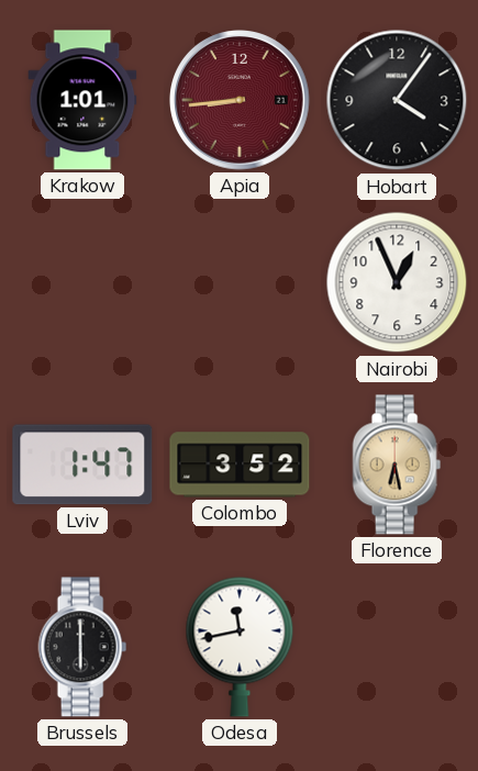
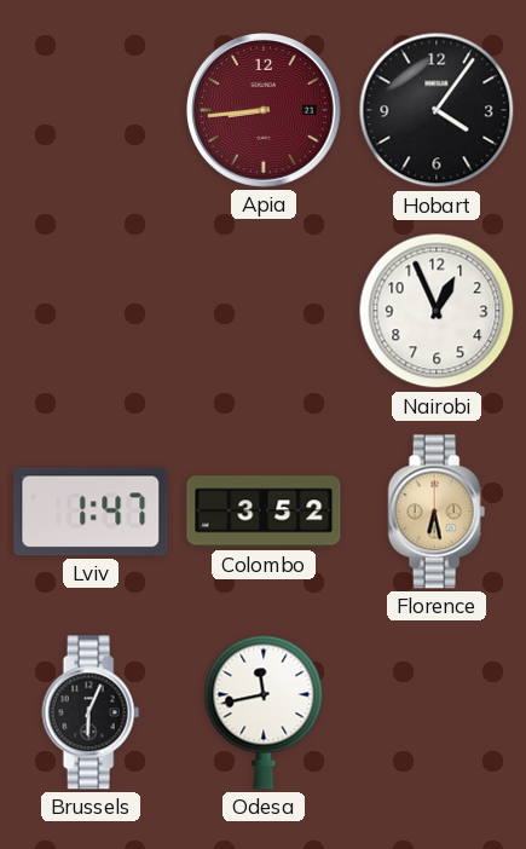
Krakow: 1:01 -> none
Brussels: 6:00 -> 6:04
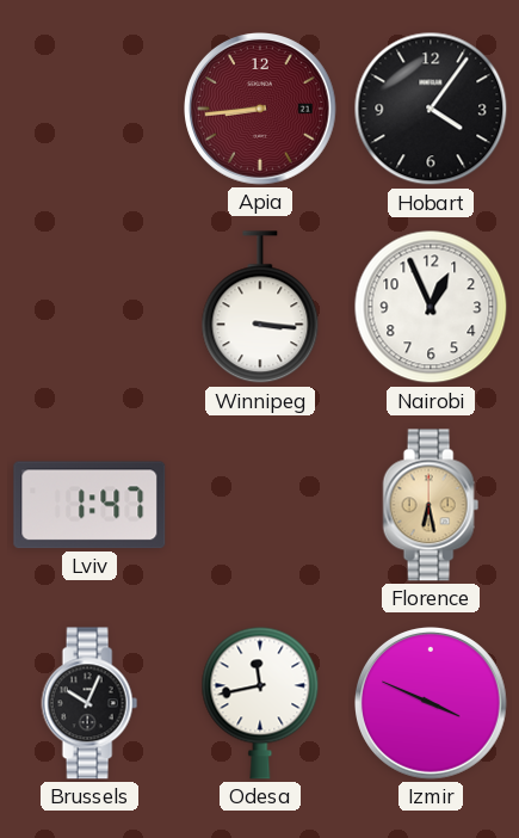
Winnipeg: none -> 3:16
Colombo: 3:52 -> none
Brussels: 6:04 -> 10:04
Izmir: none -> 3:49
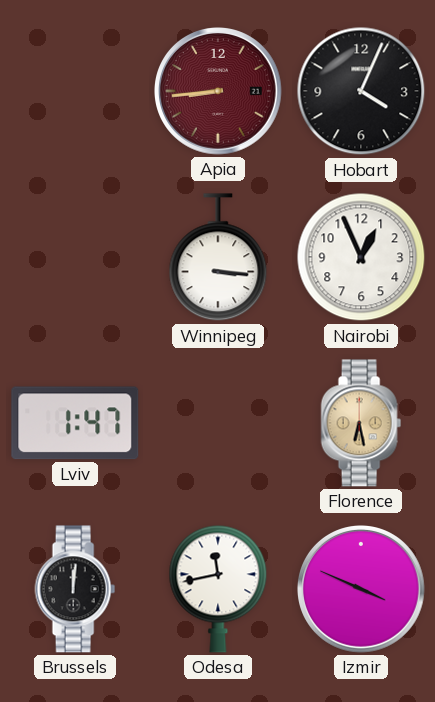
Hobart: 4:06 -> 4:04
Brussels: 10:04 -> 12:01
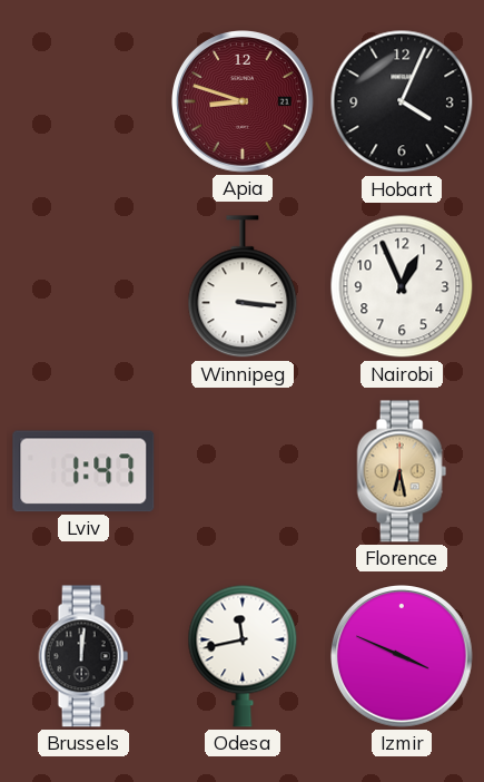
Apia: 8:44 -> 8:48
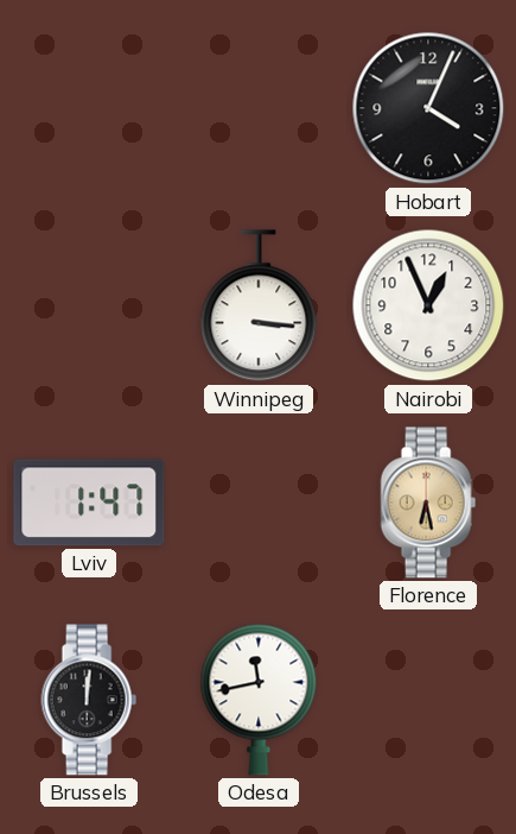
Apia: 8:48 -> none
Izmir: 3:49 -> none
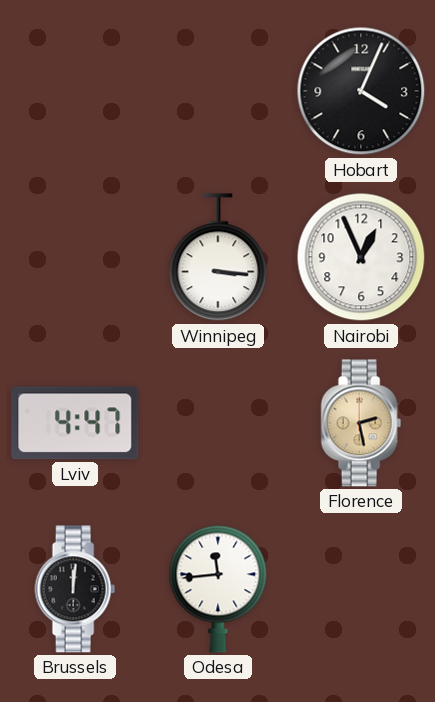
Lviv: 1:47 -> 4:47
Florence: 6:28 -> 2:28
Odesa: 11:43 -> 11:44
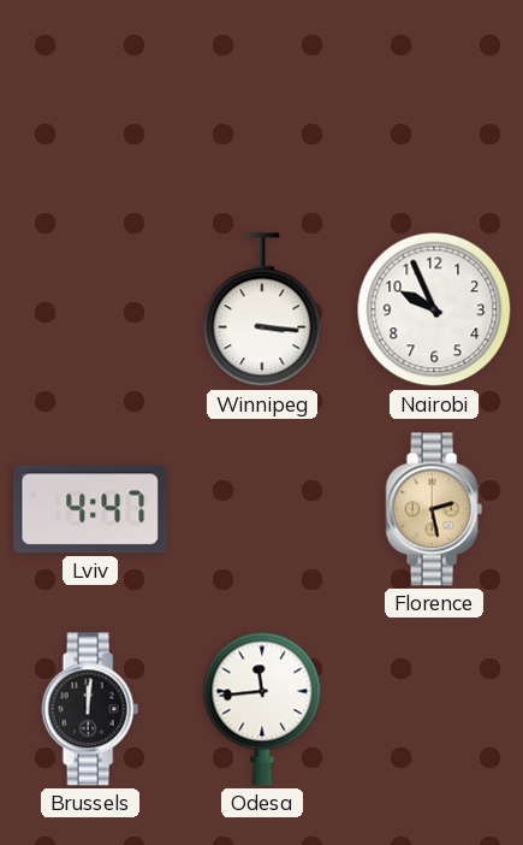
Hobart: 4:04 -> none
Nairobi: 12:56 -> 9:56
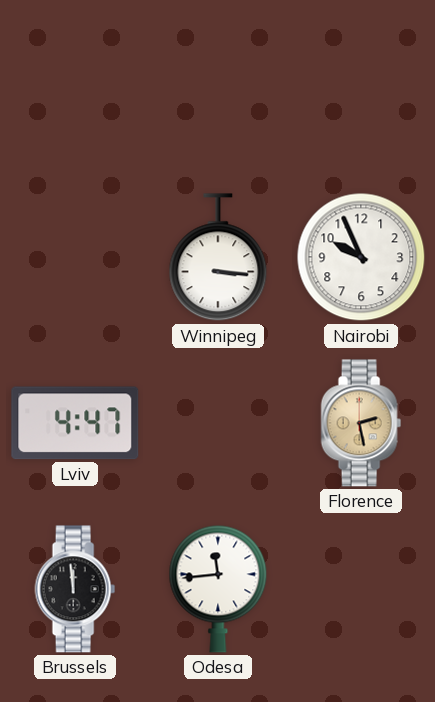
Brussels: 12:01 -> 11:59
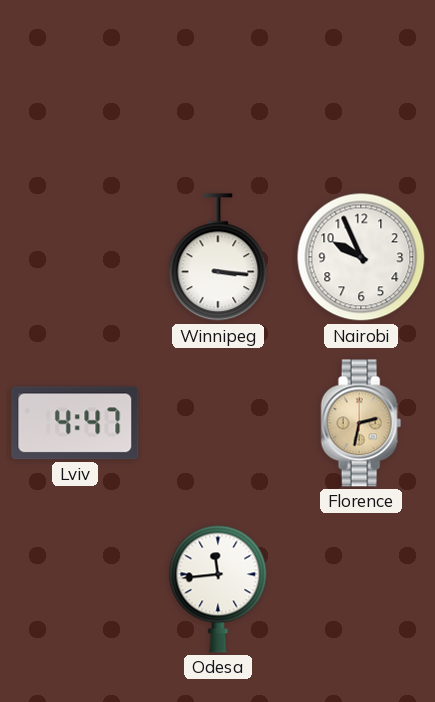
Florence: 2:28 -> 2:32
Brussels: 11:59 -> none
